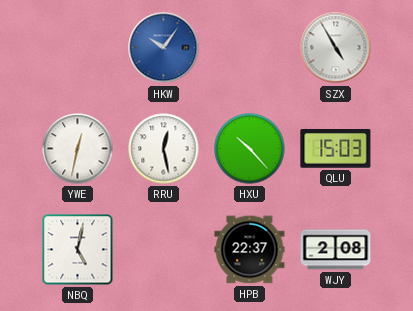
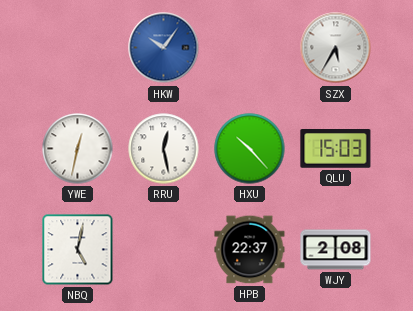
SZX: 4:55 -> 5:35
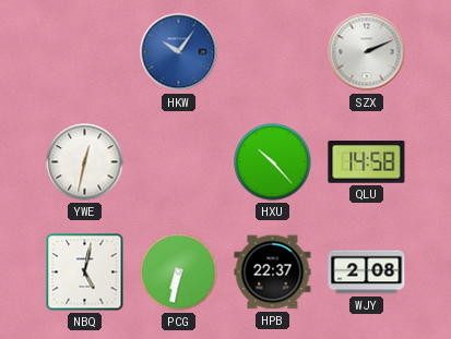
SZX: 5:35 -> 2:11
RRU: 12:28 -> none
QLU: 15:03 -> 14:58
PCG: none -> 6:32
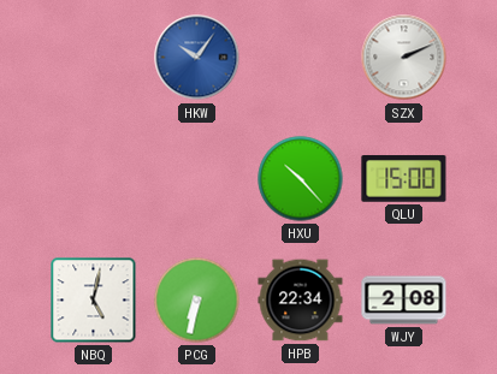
YWE: 12:32 -> none
QLU: 14:58 -> 15:00
HPB: 22:37 -> 22:34
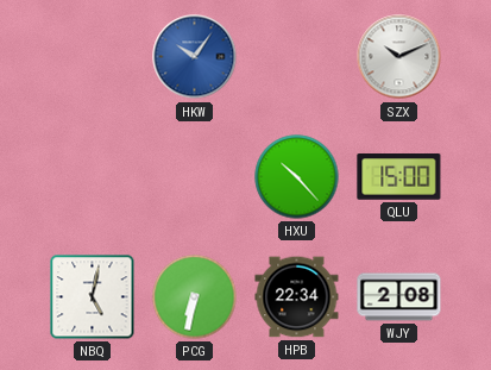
SZX: 2:11 -> 10:11
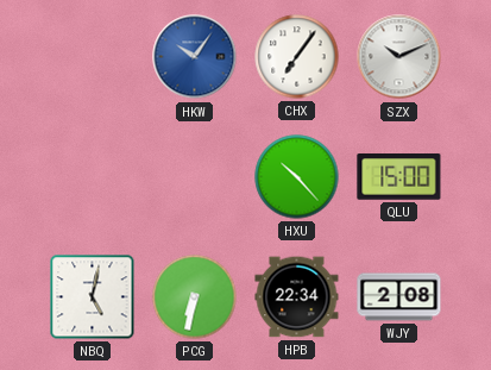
CHX: none -> 7:06
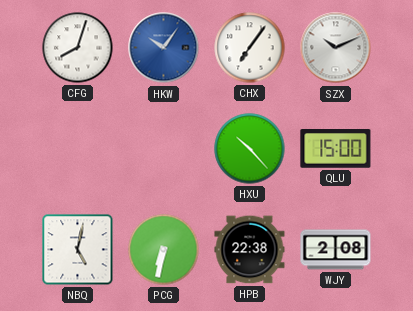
CFG: none -> 8:03
HPB: 22:34 -> 22:38
